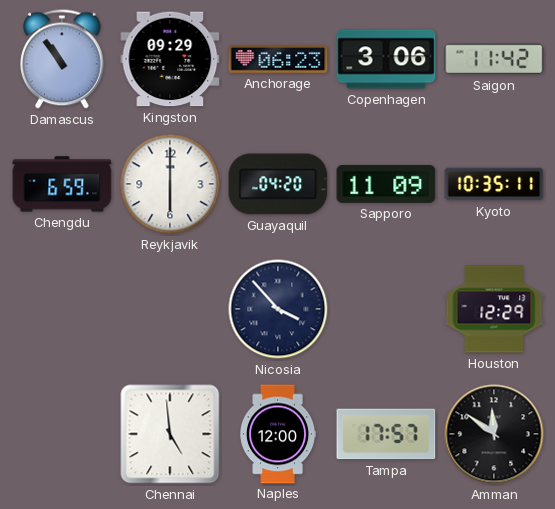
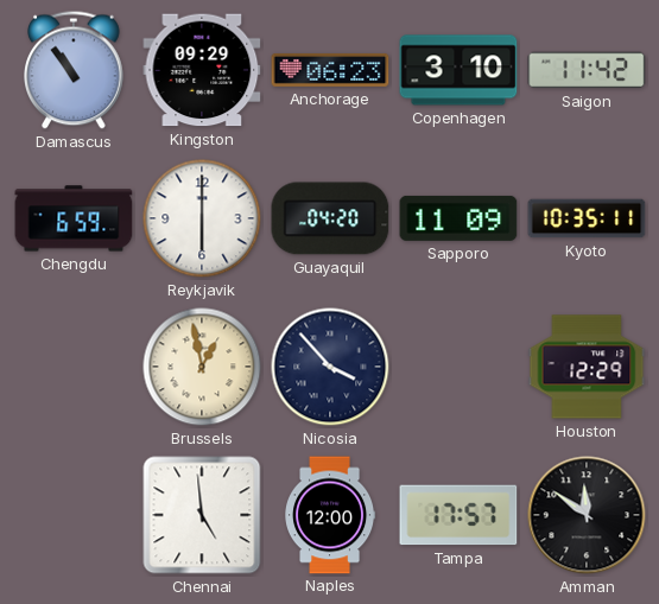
Copenhagen: 3:06 -> 3:10
Brussels: none -> 12:58
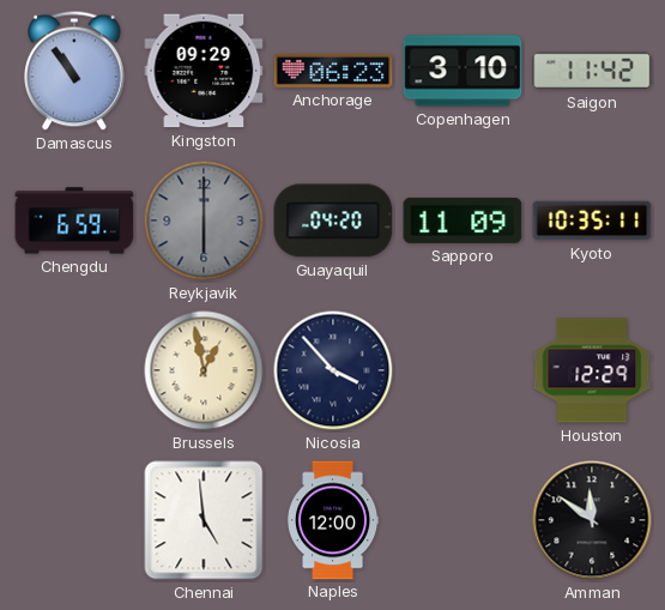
Reykjavik dial: white -> grey
Tampa: 17:57 -> none
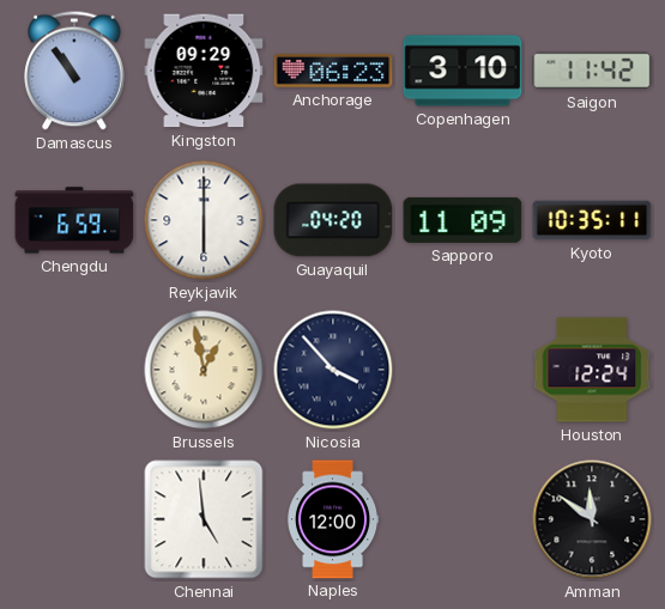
Reykjavik dial: grey -> white
Houston: 12:29 -> 12:24
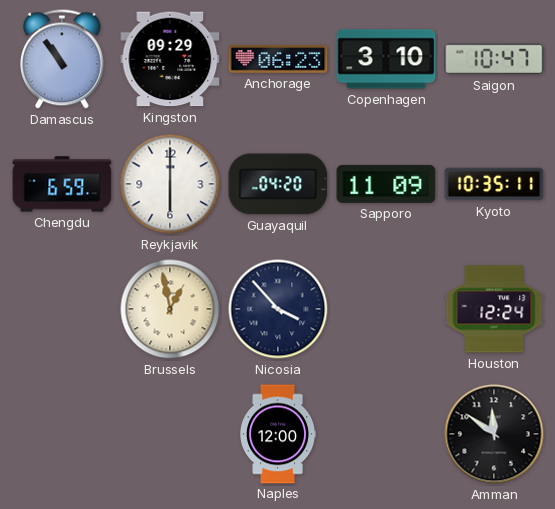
Saigon: 11:42 -> 10:47
Chennai: 4:59 -> none
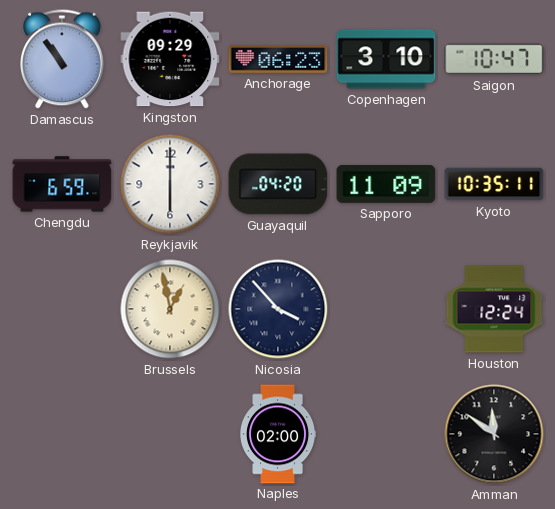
Naples: 12:00 -> 02:00
